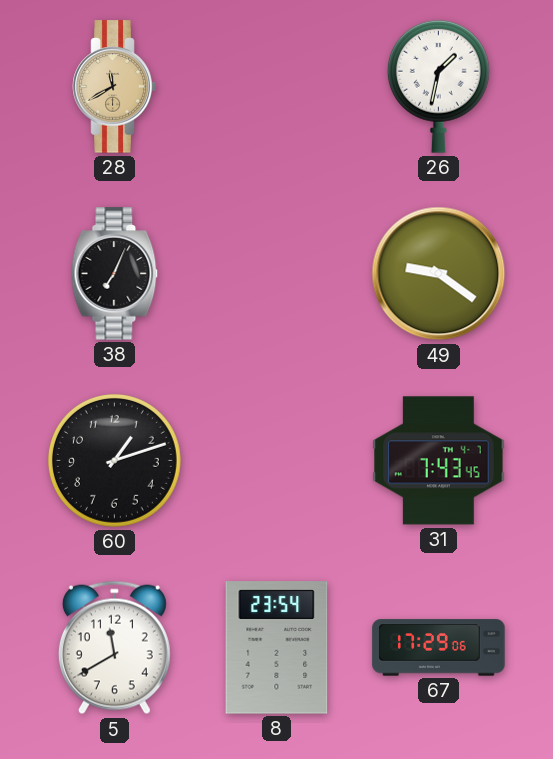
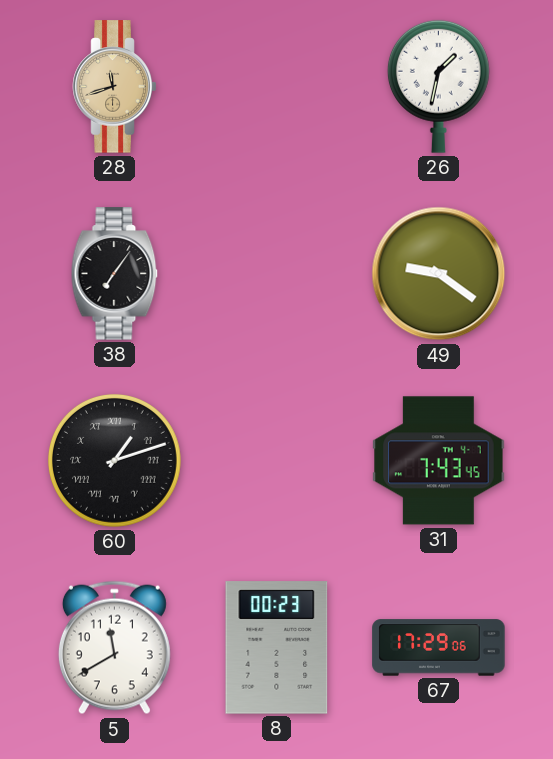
28: 11:40 -> 11:42
38: 7:04 -> 7:06
60 numerals: Arabic -> Roman
8: 23:54 -> 00:23
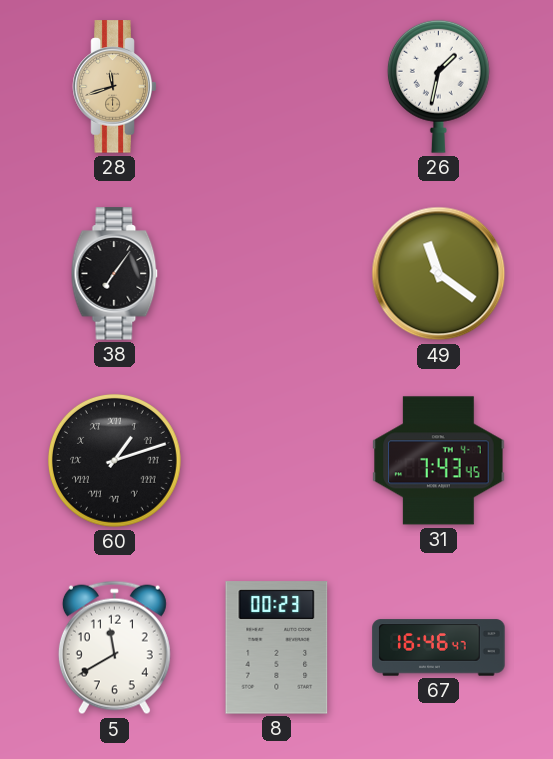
49: 9:21 -> 11:21
67: 17:29 -> 16:46
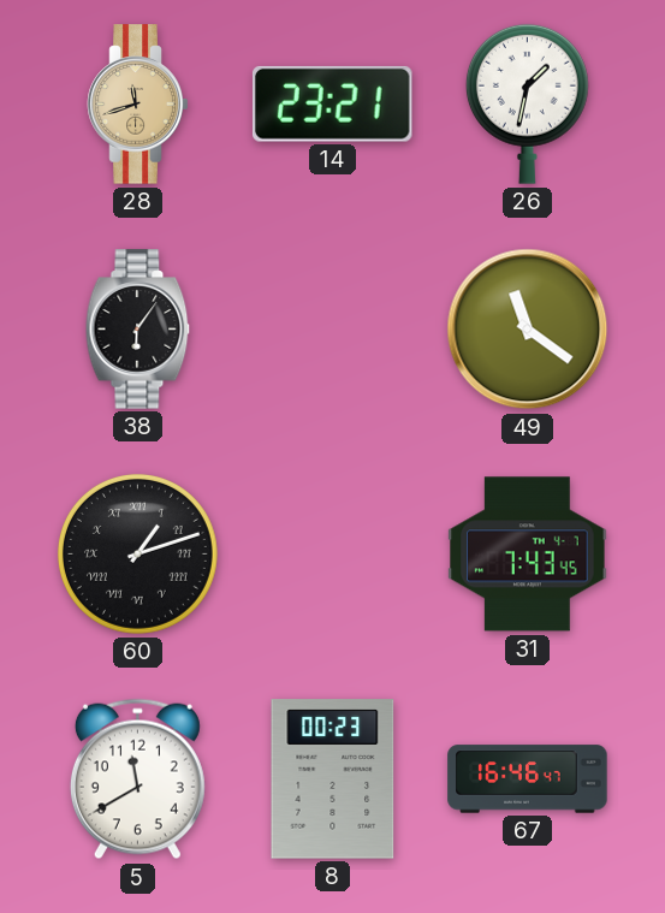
14: none -> 23:21
38: 7:06 -> 6:06
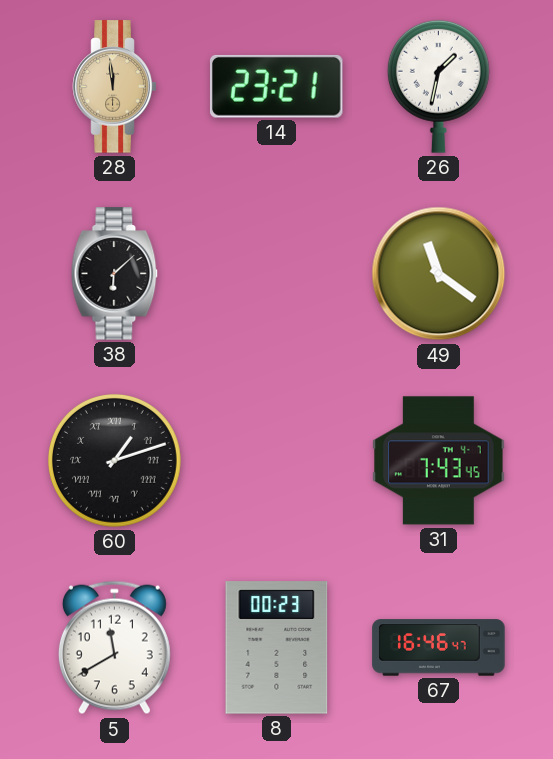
28: 11:42 -> 11:59
38: 6:06 -> 6:08
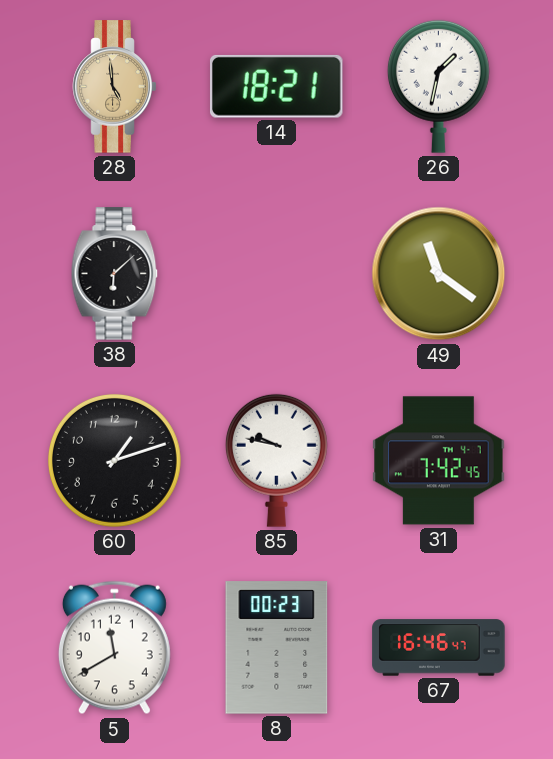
28: 11:59 -> 4:59
14: 23:21 -> 18:21
60 numerals: Roman -> Arabic
85: none -> 9:47
31: 7:43 -> 7:42
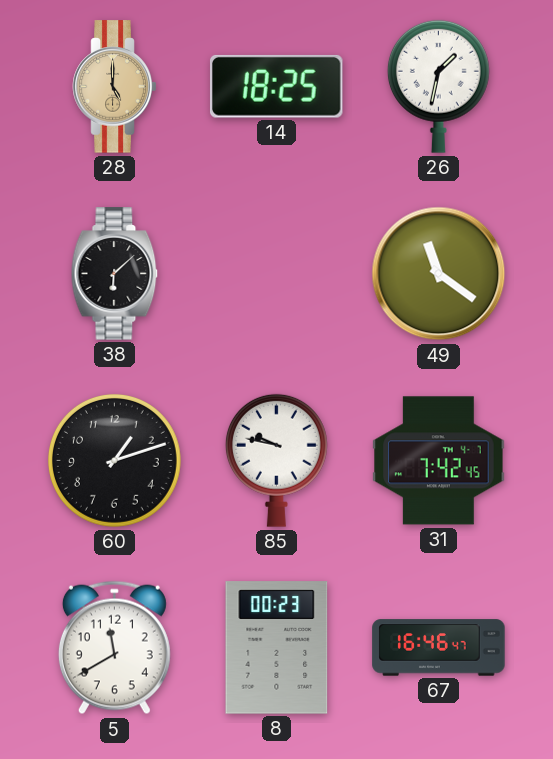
28: 4:59 -> 5:00
14: 18:21 -> 18:25
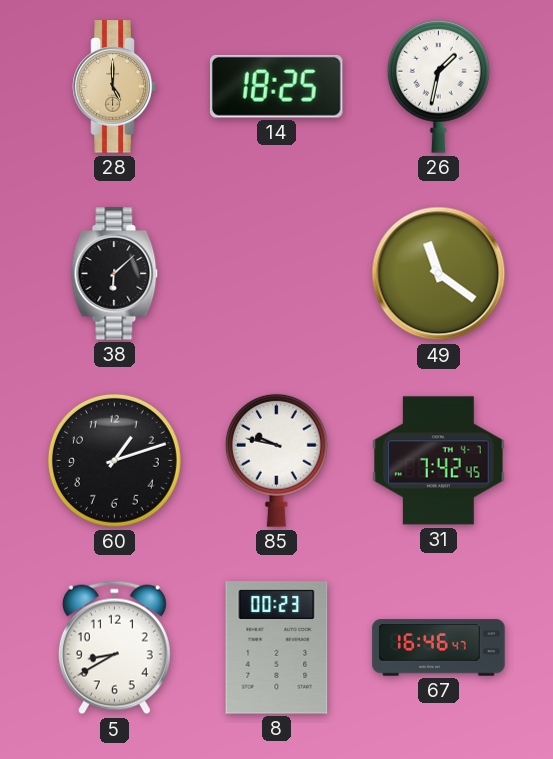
5: 11:40 -> 8:40
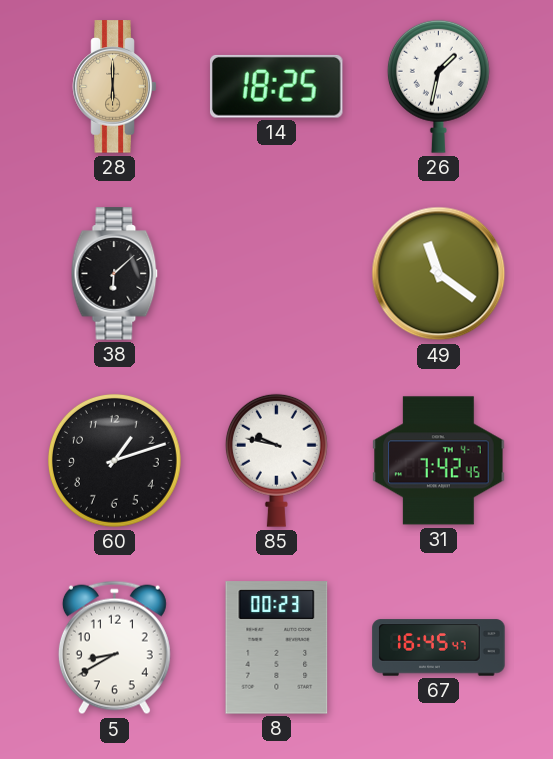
28: 5:00 -> 6:00
67: 16:46 -> 16:45
